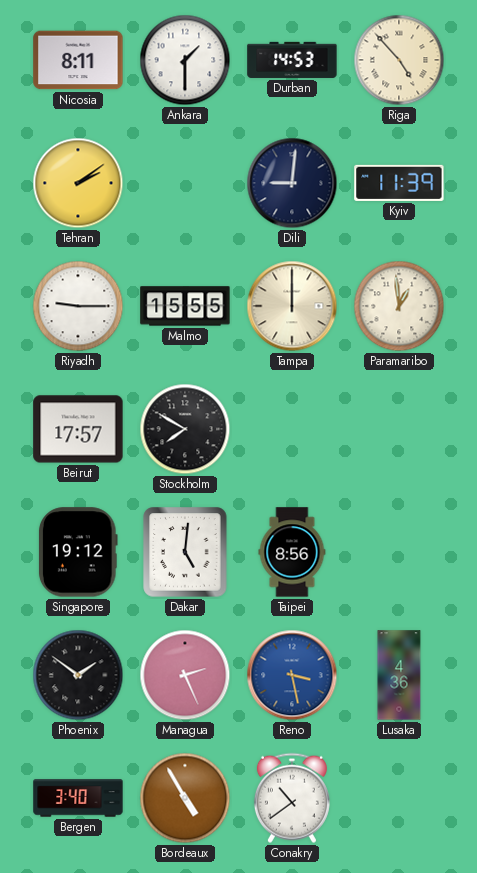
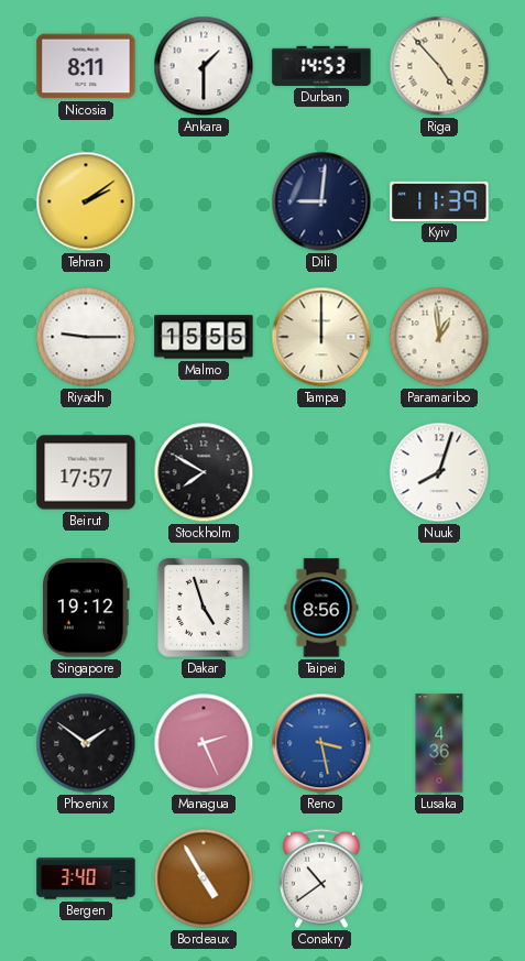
Nuuk: none -> 8:03
Dakar: 5:01 -> 4:57
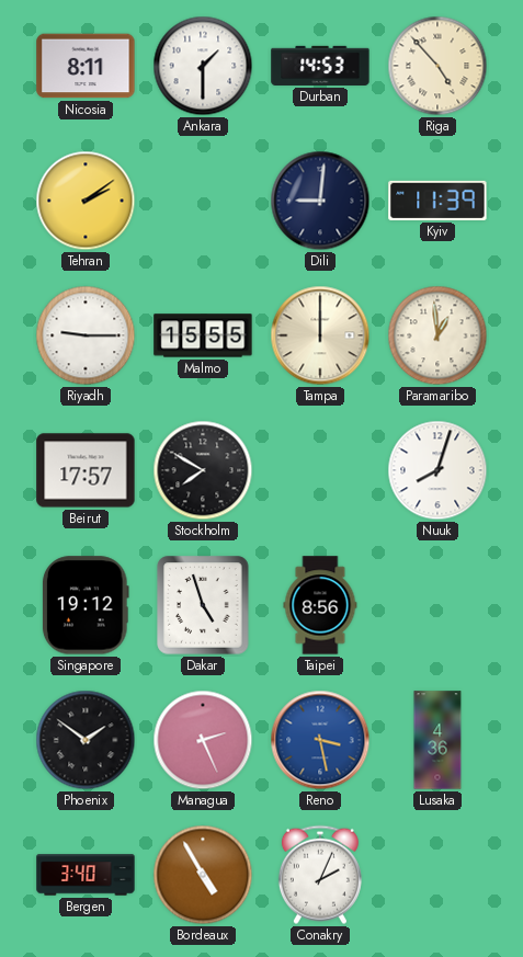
Conakry: 10:39 -> 2:04
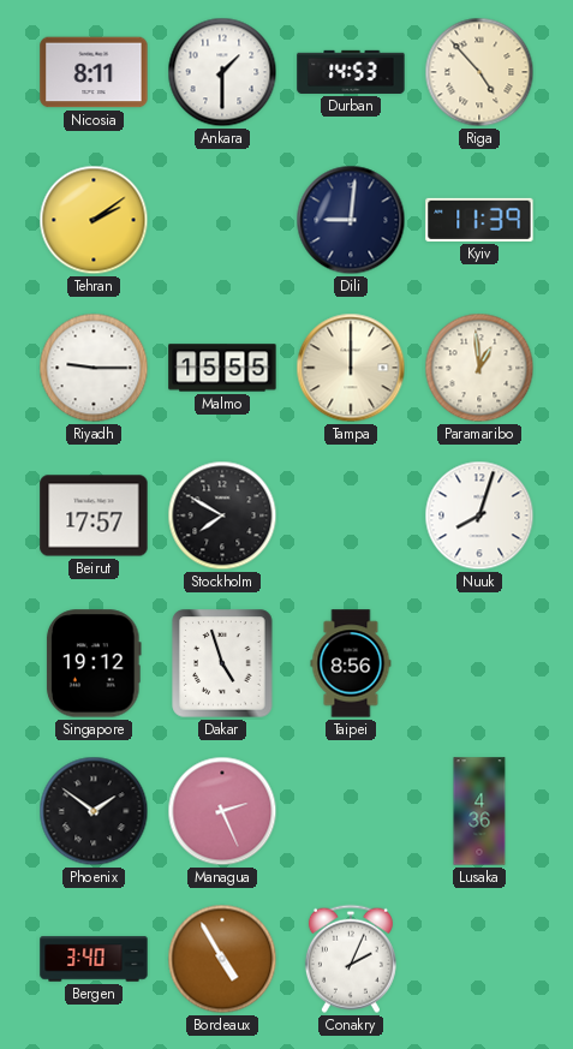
Reno: 3:28 -> none
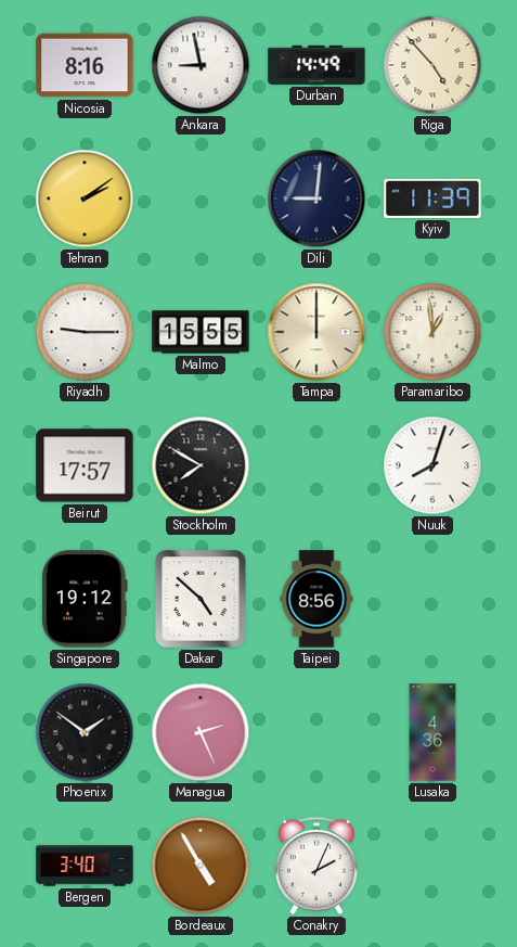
Nicosia: 8:11 -> 8:16
Ankara: 1:30 -> 8:58
Durban: 14:53 -> 14:49
Dakar: 4:57 -> 4:52
